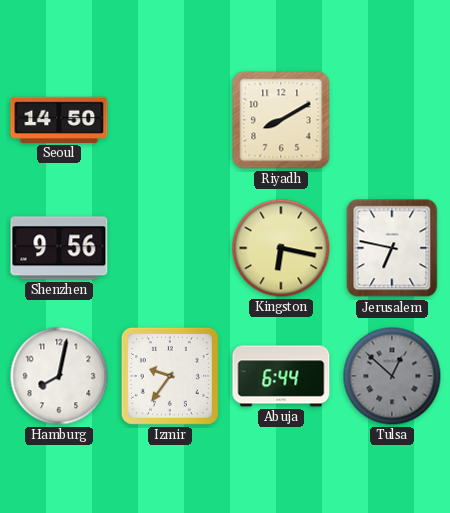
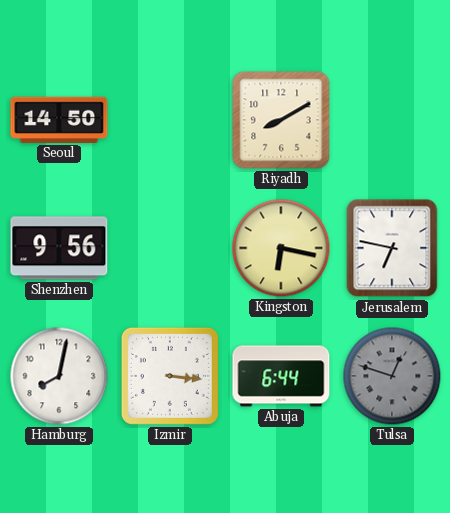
Izmir: 9:36 -> 3:16
Tulsa: 12:52 -> 12:48
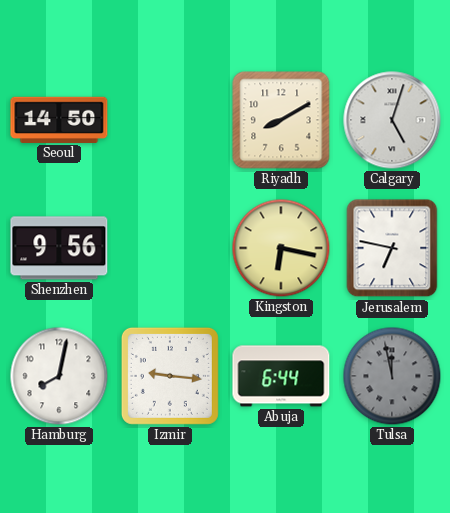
Calgary: none -> 5:03
Izmir: 3:16 -> 9:16
Tulsa: 12:48 -> 11:58
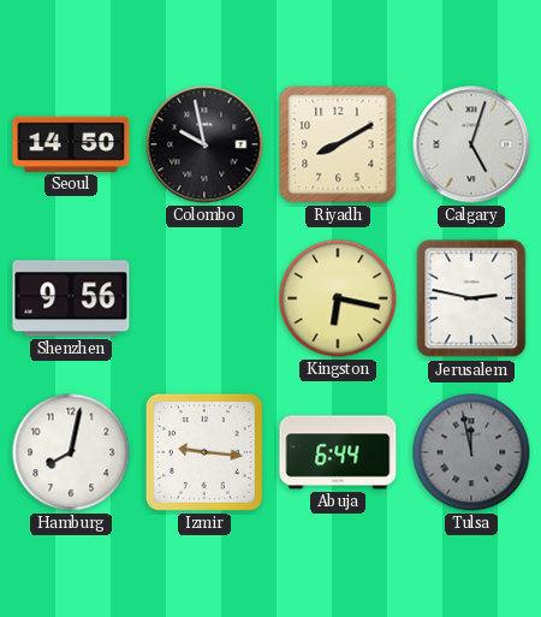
Colombo: none -> 9:58
Jerusalem: 6:47 -> 2:47
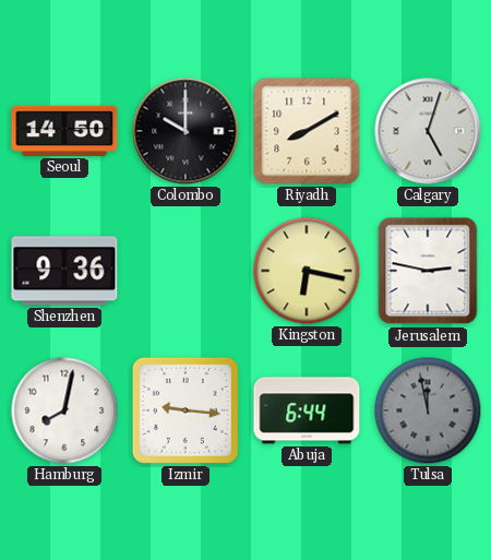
Colombo: 9:58 -> 10:00
Shenzhen: 9:56 -> 9:36
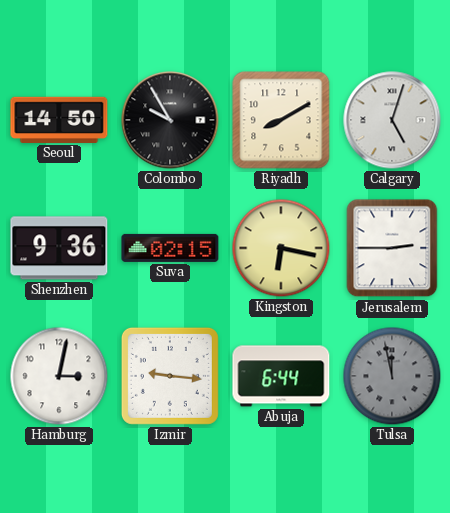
Colombo: 10:00 -> 9:55
Suva: none -> 02:15
Jerusalem: 2:47 -> 2:45
Hamburg: 8:02 -> 3:02
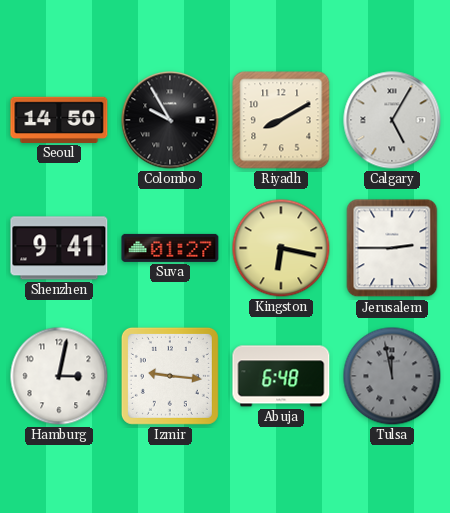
Calgary: 5:03 -> 5:05
Shenzhen: 9:36 -> 9:41
Suva: 02:15 -> 01:27
Abuja: 6:44 -> 6:48
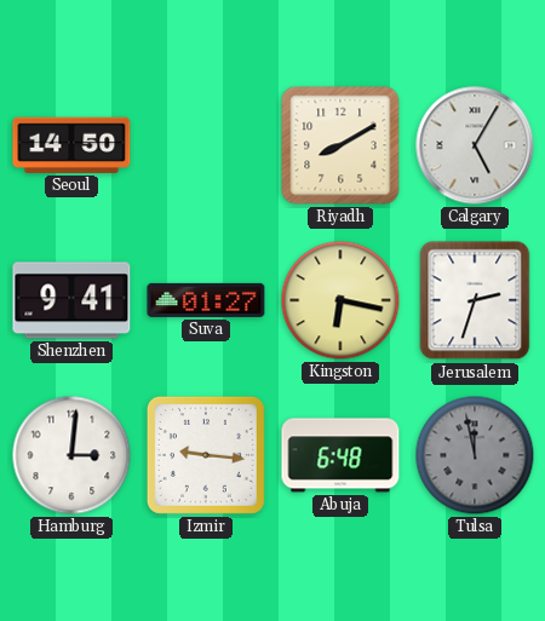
Colombo: 9:55 -> none
Jerusalem: 2:45 -> 2:33
Hamburg: 3:02 -> 3:01
